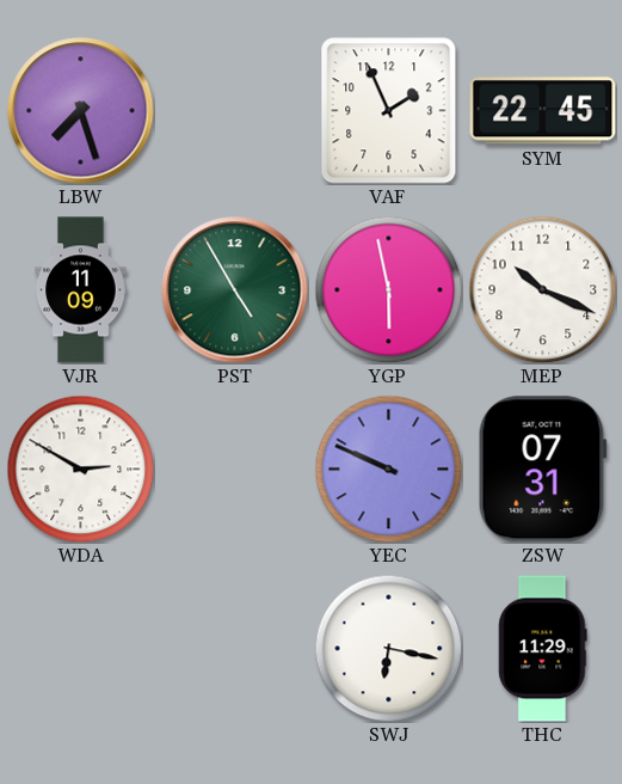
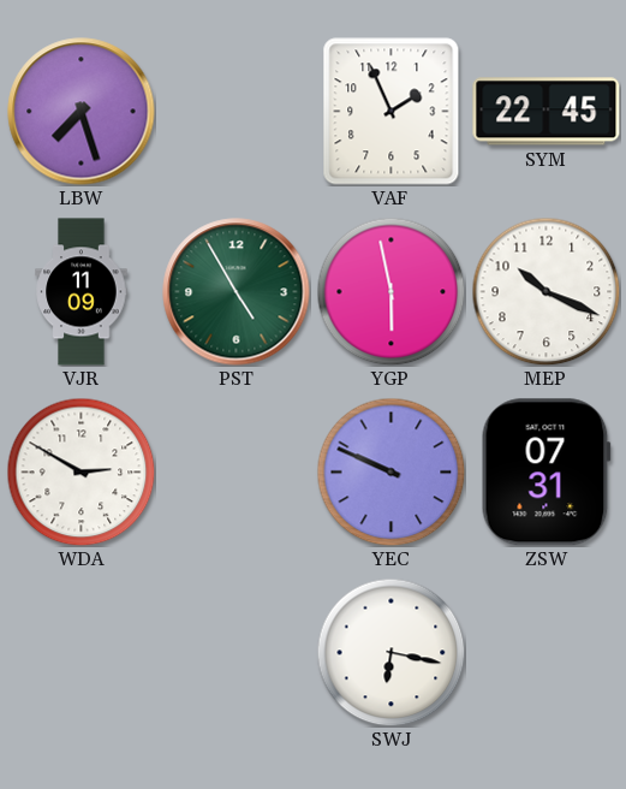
THC: 11:29 -> none
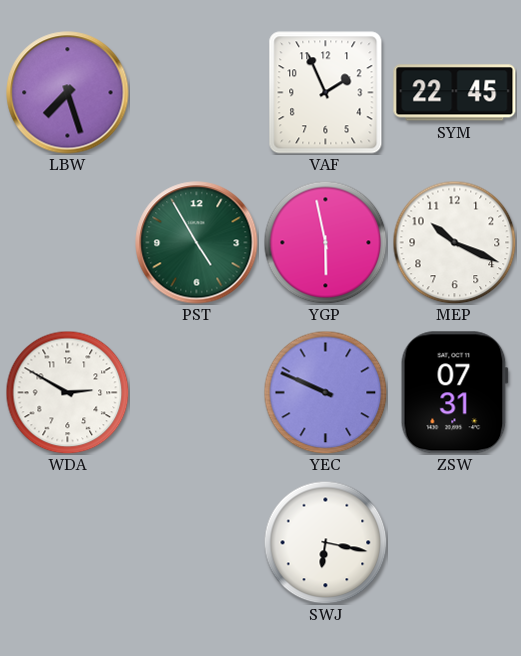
VJR: 11:09 -> none
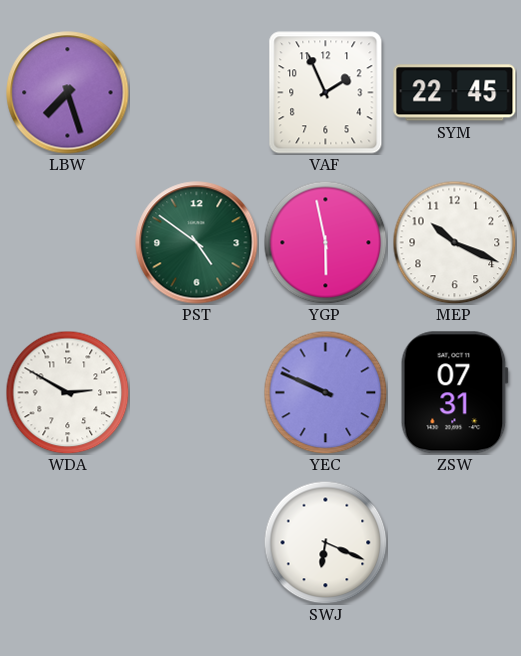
PST: 4:55 -> 4:51
SWJ: 6:17 -> 6:19
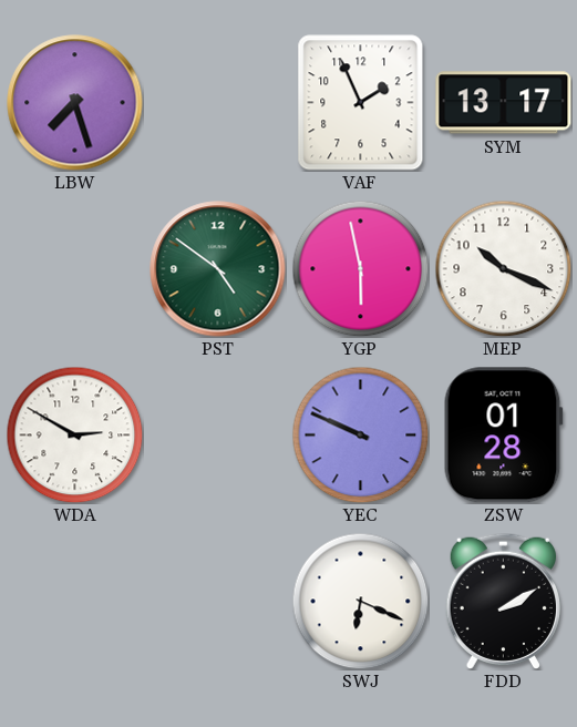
SYM: 22:45 -> 13:17
ZSW: 07:31 -> 01:28
FDD: none -> 2:10
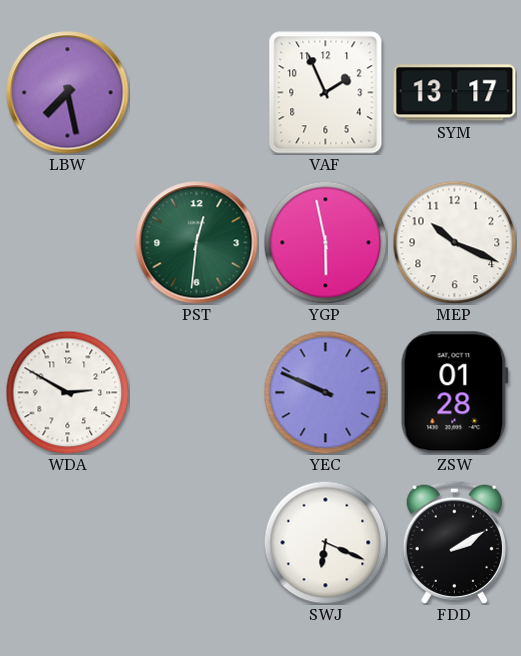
LBW: 7:27 -> 7:28
PST: 4:51 -> 12:31
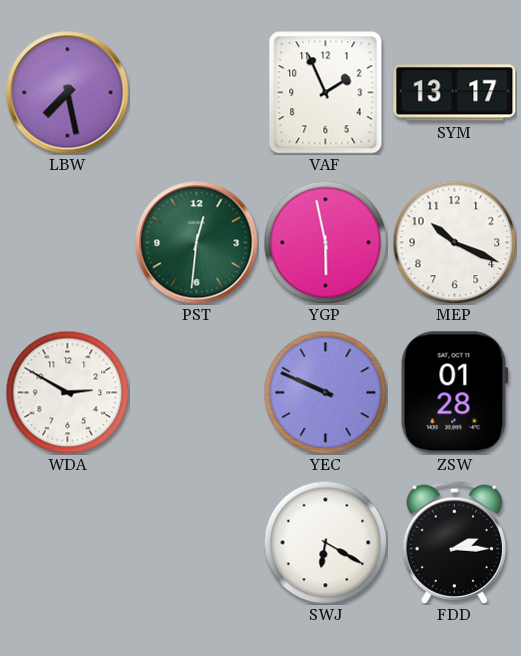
SWJ: 6:19 -> 6:20
FDD: 2:10 -> 2:15
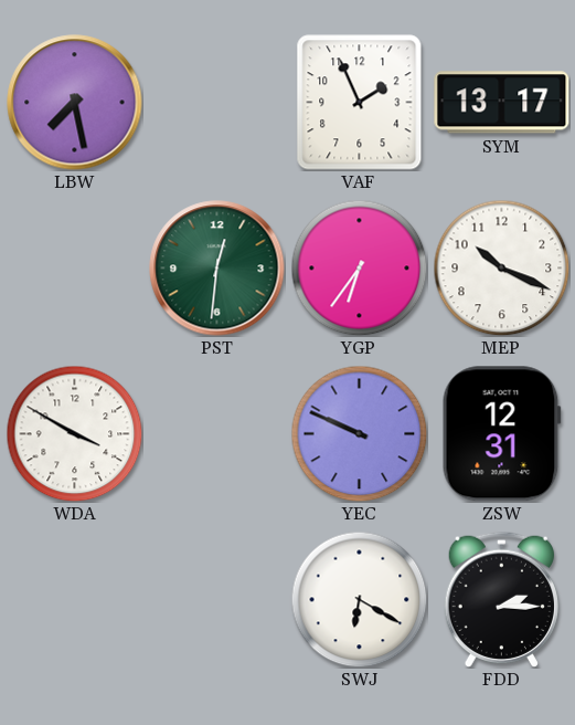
YGP: 5:58 -> 6:36
WDA: 2:50 -> 3:50
ZSW: 01:28 -> 12:31
